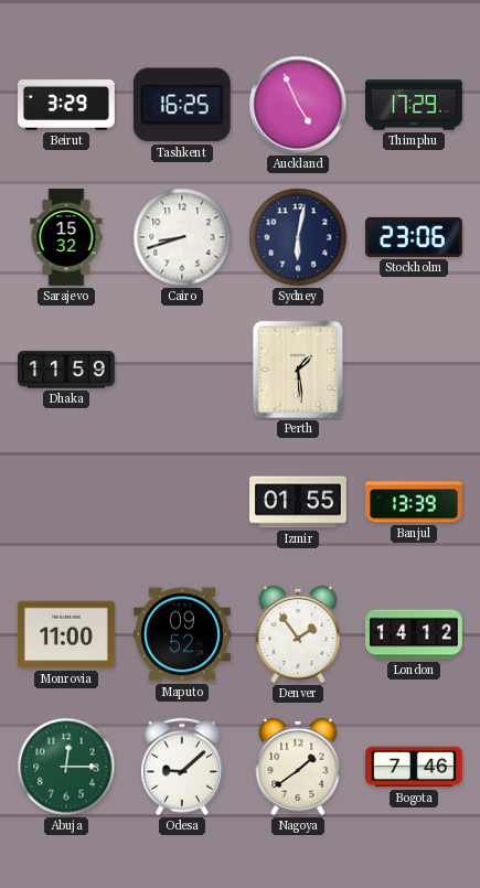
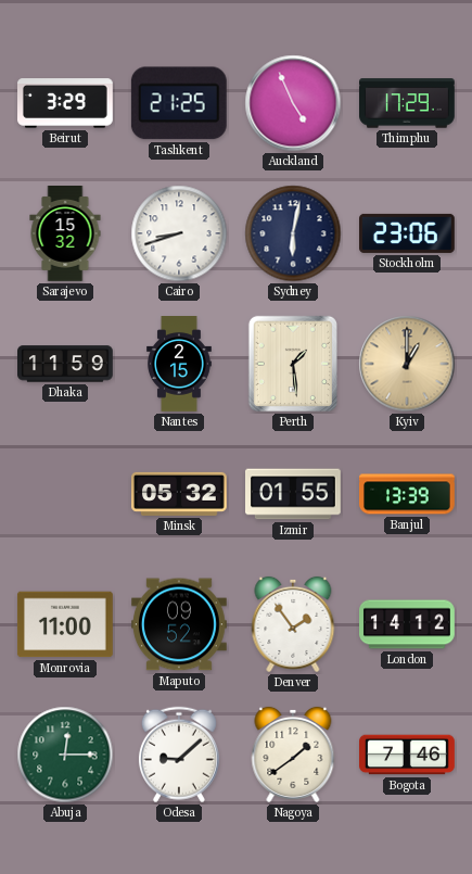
Tashkent: 16:25 -> 21:25
Nantes: none -> 2:15
Kyiv: none -> 1:00
Minsk: none -> 05:32
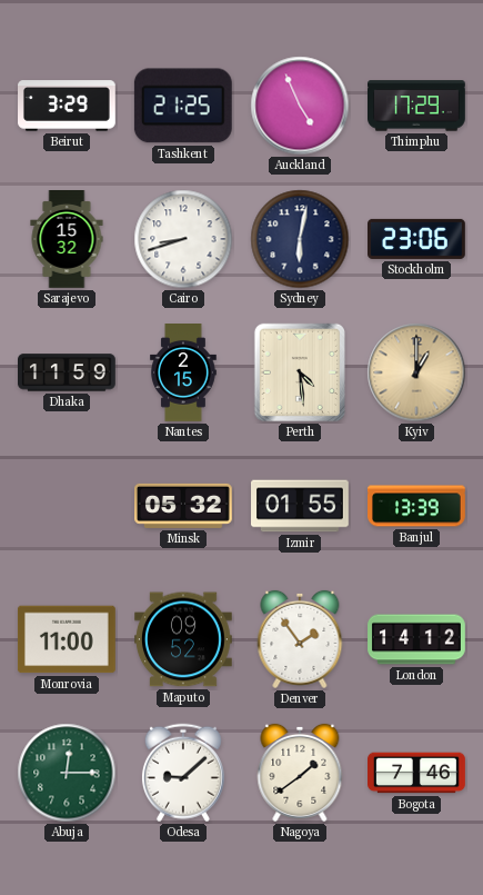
Perth: 1:29 -> 4:29
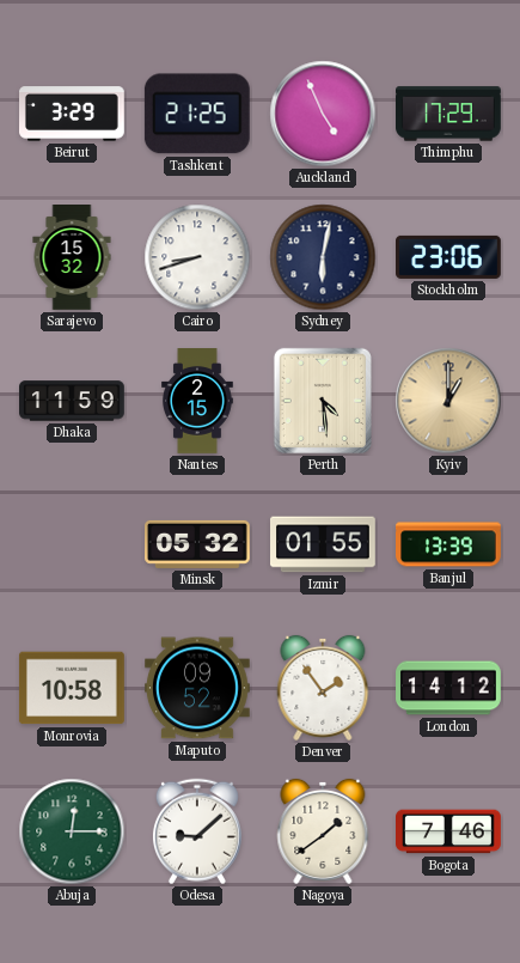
Monrovia: 11:00 -> 10:58
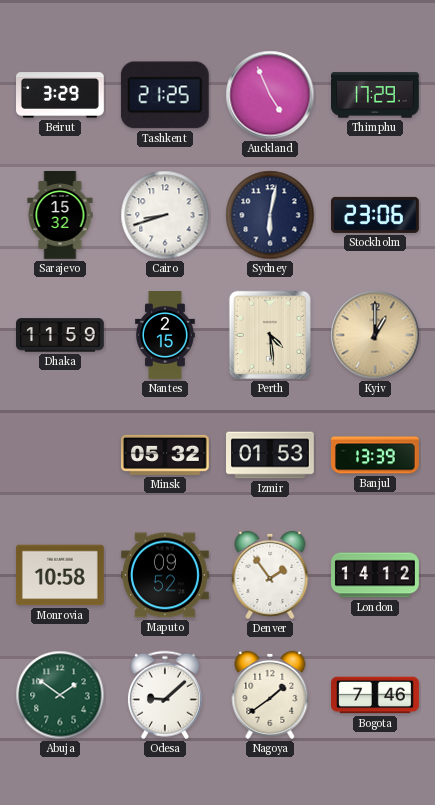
Izmir: 01:55 -> 01:53
Abuja: 12:15 -> 1:51
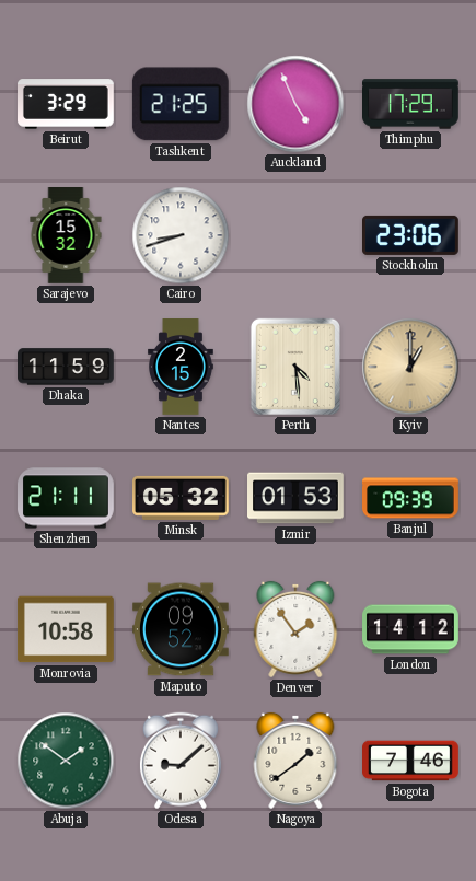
Sydney: 6:02 -> none
Shenzhen: none -> 21:11
Banjul: 13:39 -> 09:39
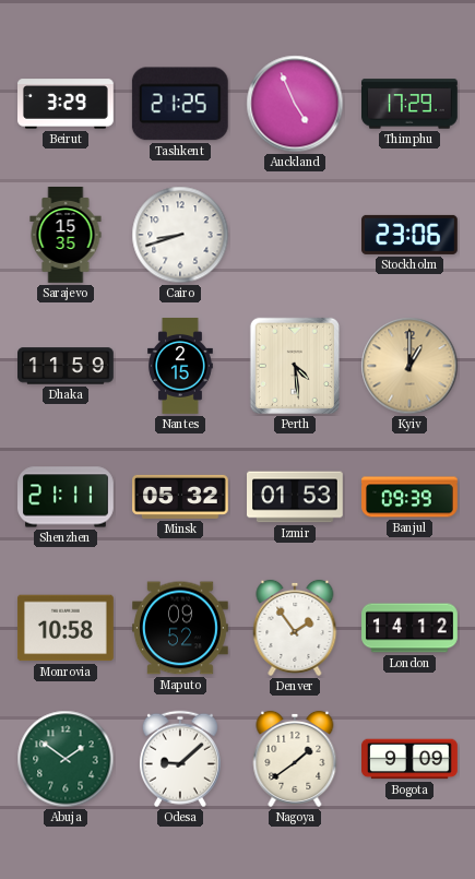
Sarajevo: 15:32 -> 15:35
Bogota: 7:46 -> 9:09
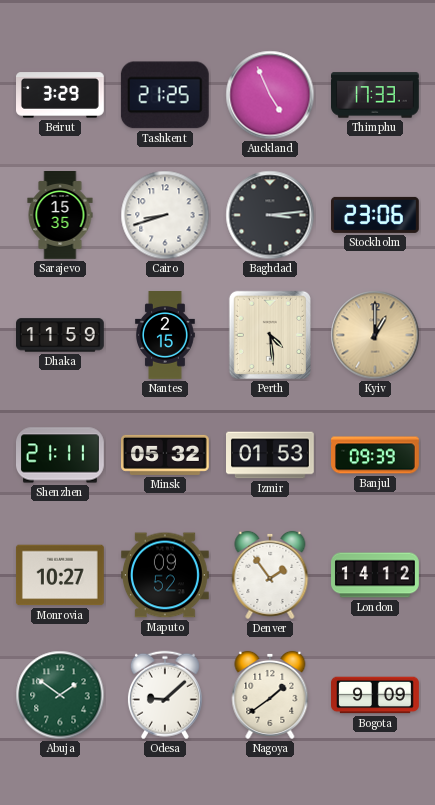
Thimphu: 17:29 -> 17:33
Baghdad: none -> 3:14
Monrovia: 10:58 -> 10:27
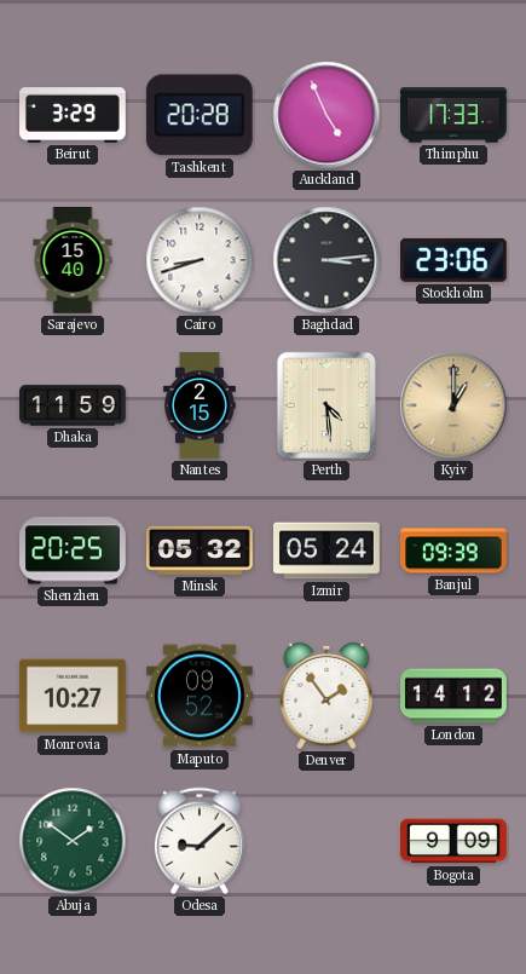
Tashkent: 21:25 -> 20:28
Sarajevo: 15:35 -> 15:40
Shenzhen: 21:11 -> 20:25
Izmir: 01:53 -> 05:24
Nagoya: 1:39 -> none
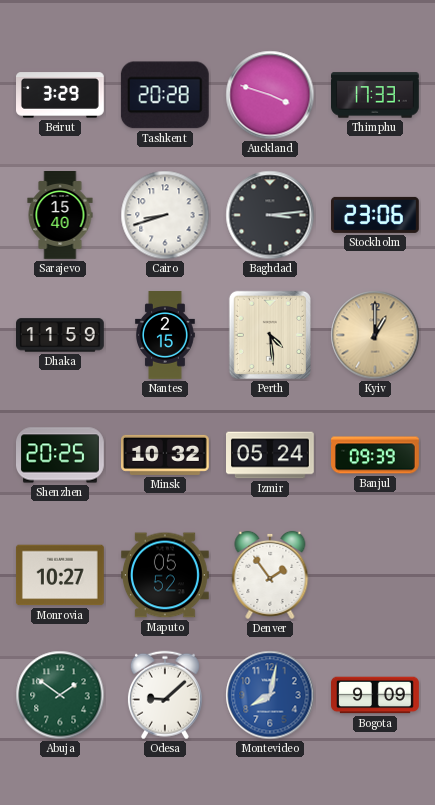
Auckland: 4:56 -> 3:48
Minsk: 05:32 -> 10:32
Maputo: 09:52 -> 05:52
London: 14:12 -> none
Montevideo: none -> 8:02
